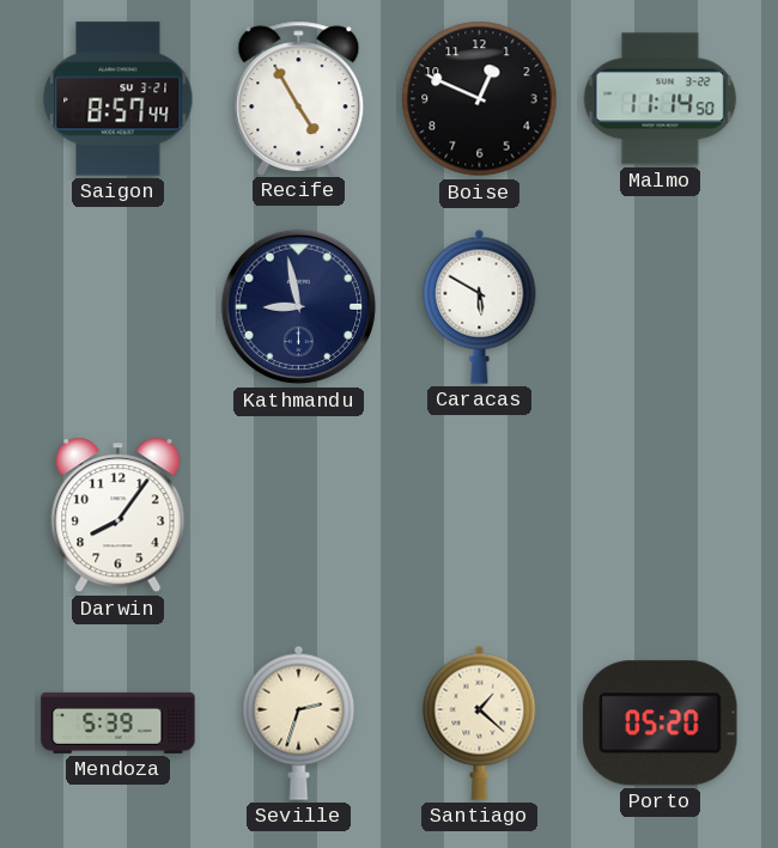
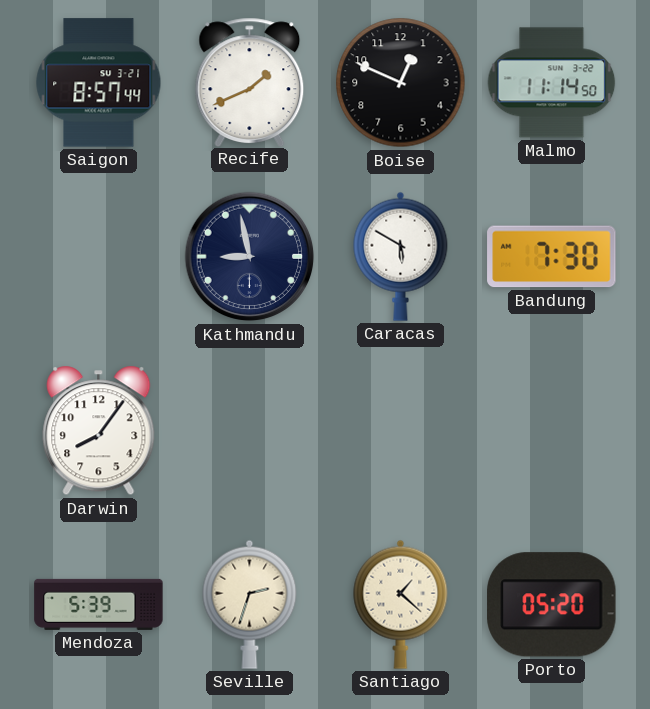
Recife: 4:55 -> 1:41
Bandung: none -> 7:30
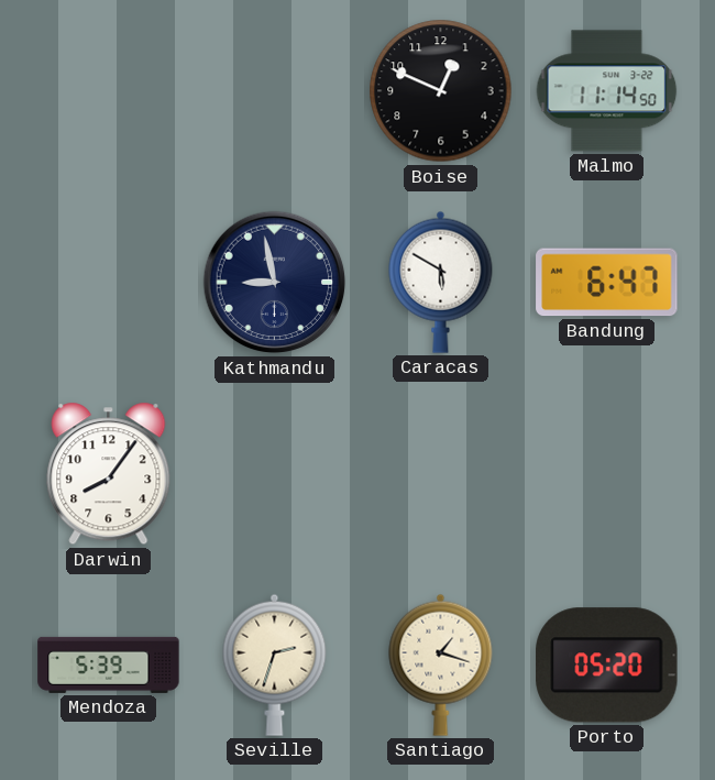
Saigon: 8:57 -> none
Recife: 1:41 -> none
Bandung: 7:30 -> 6:47
Santiago: 1:22 -> 1:18
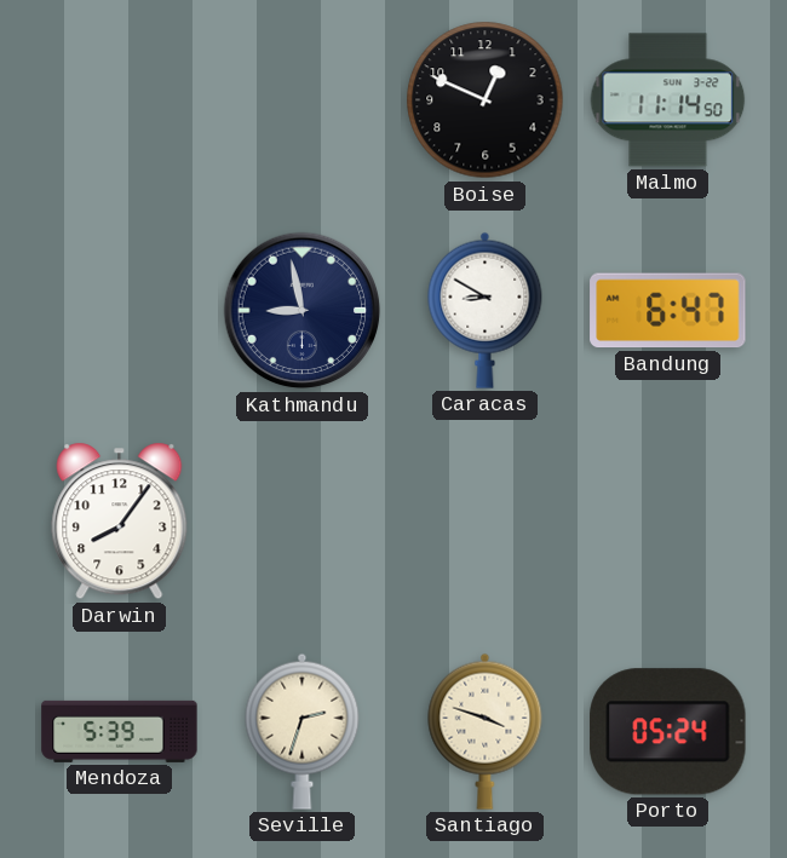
Caracas: 5:50 -> 8:50
Santiago: 1:18 -> 3:48
Porto: 05:20 -> 05:24
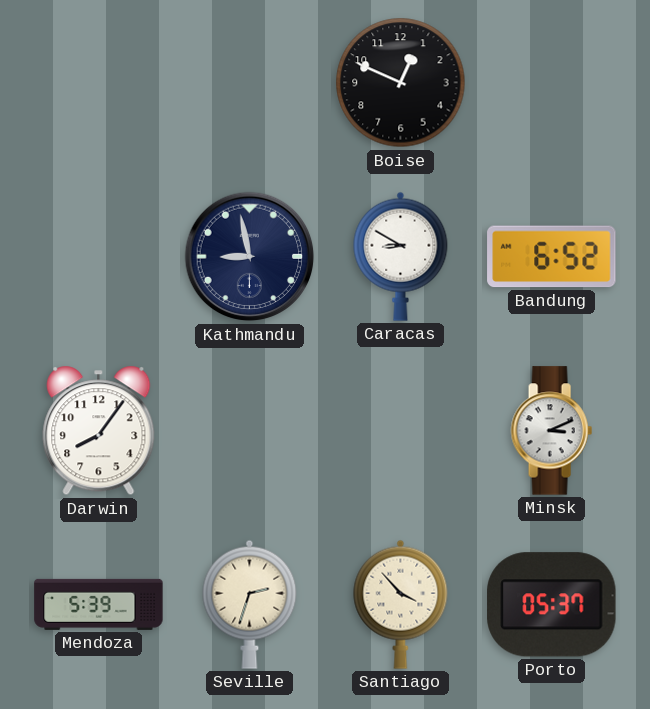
Malmo: 11:14 -> none
Bandung: 6:47 -> 6:52
Minsk: none -> 3:11
Santiago: 3:48 -> 3:53
Porto: 05:24 -> 05:37
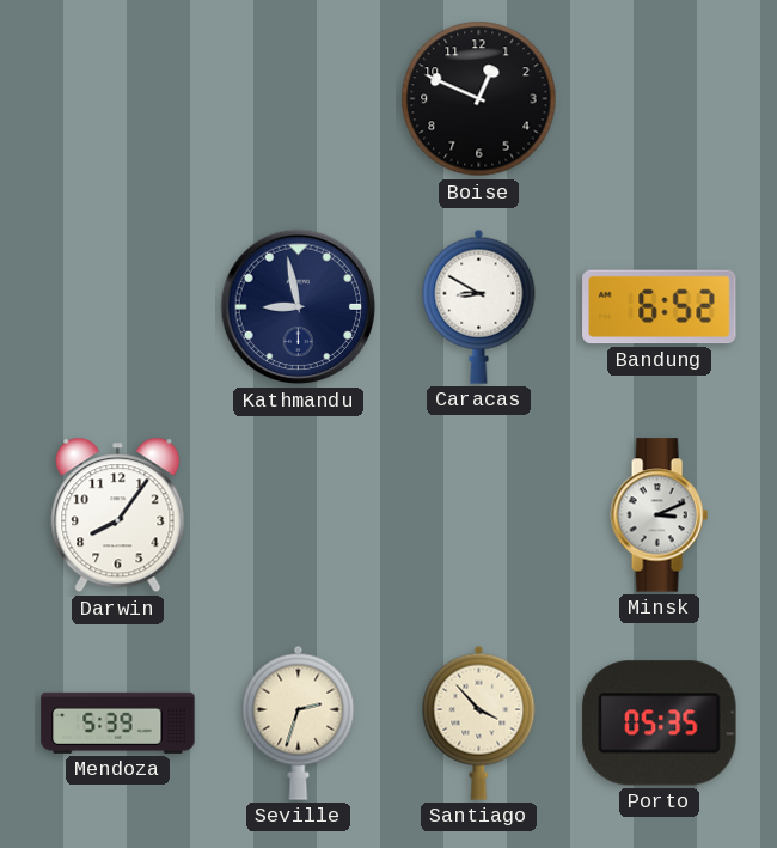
Porto: 05:37 -> 05:35
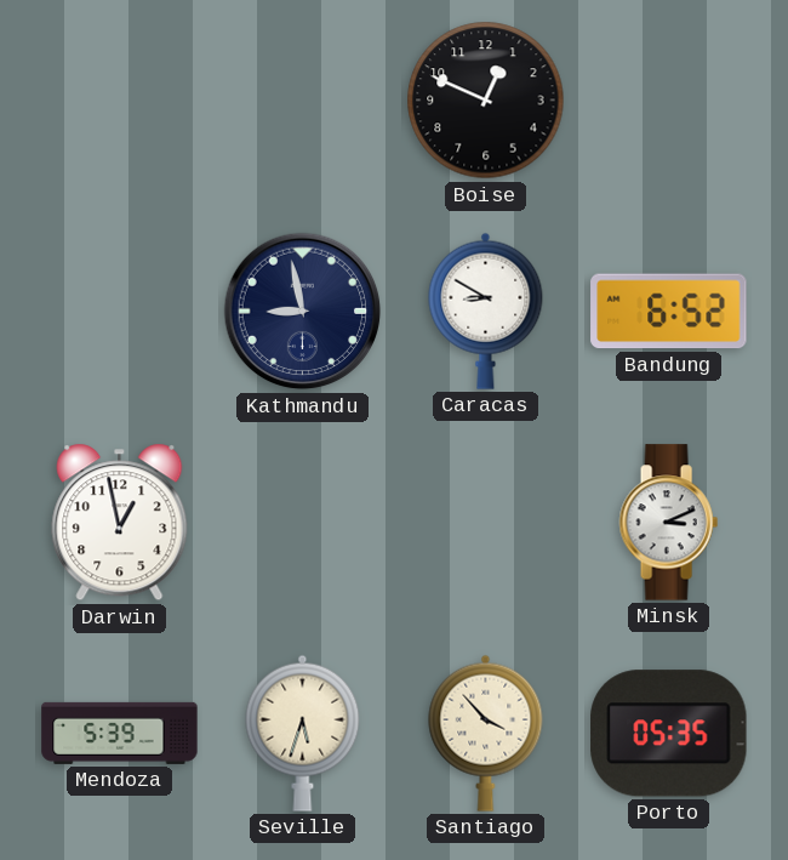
Darwin: 8:06 -> 12:58
Seville: 2:33 -> 5:33
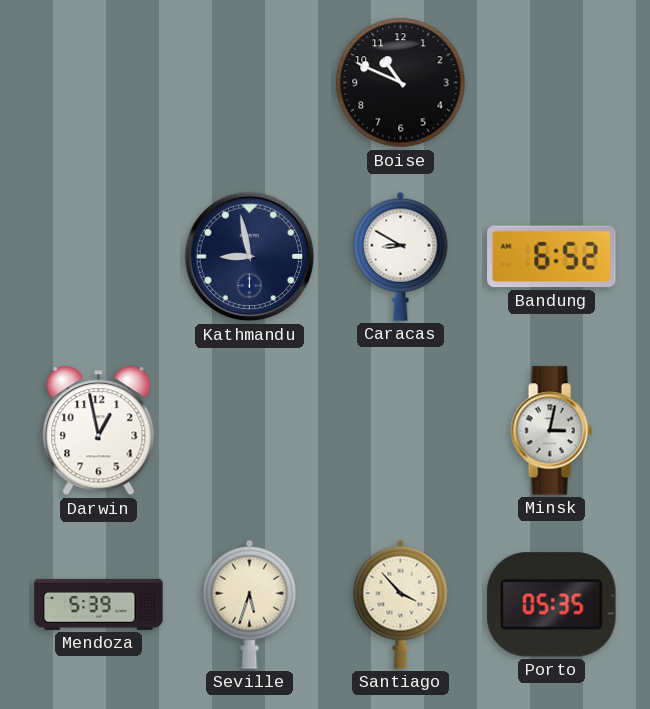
Boise: 12:49 -> 10:49
Minsk: 3:11 -> 3:02
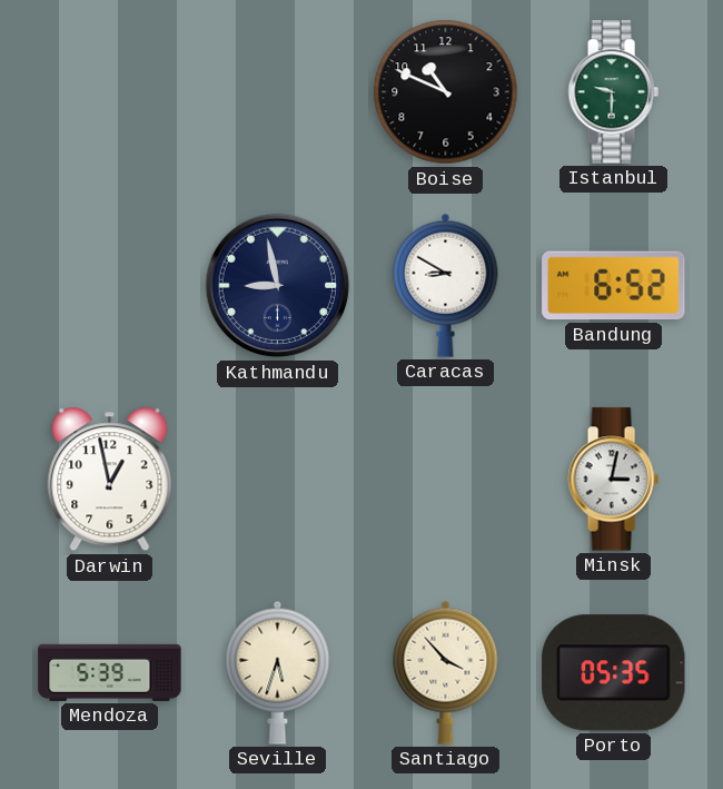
Istanbul: none -> 9:30
